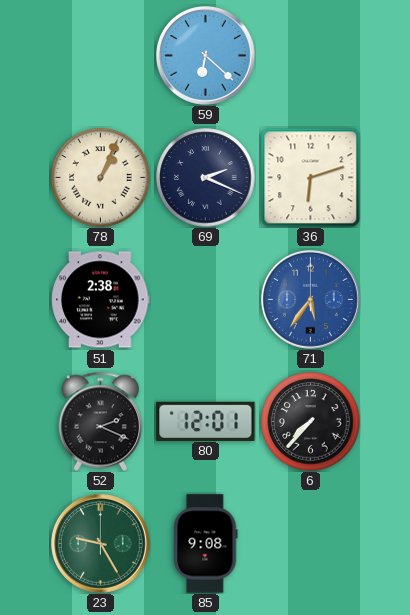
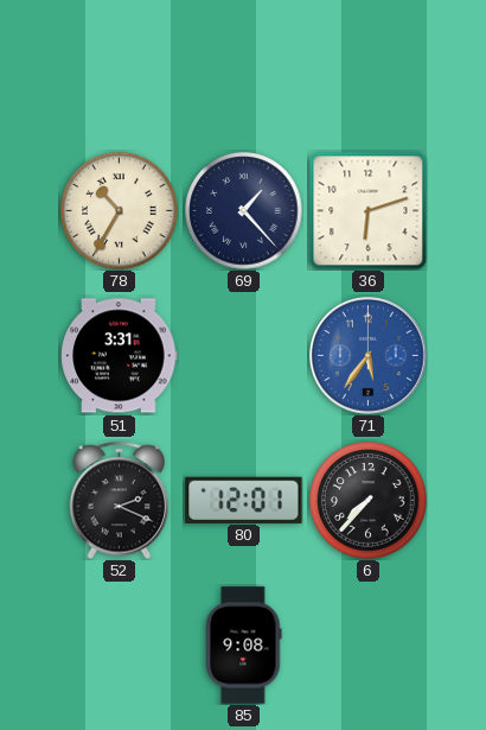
59: 6:22 -> none
78: 1:04 -> 10:35
69: 2:19 -> 1:23
51: 2:38 -> 3:31
23: 9:25 -> none
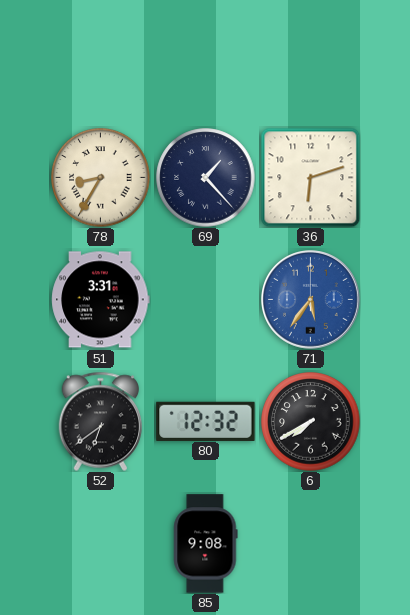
78: 10:35 -> 8:35
52: 2:19 -> 6:39
80: 12:01 -> 12:32
6: 7:37 -> 7:40
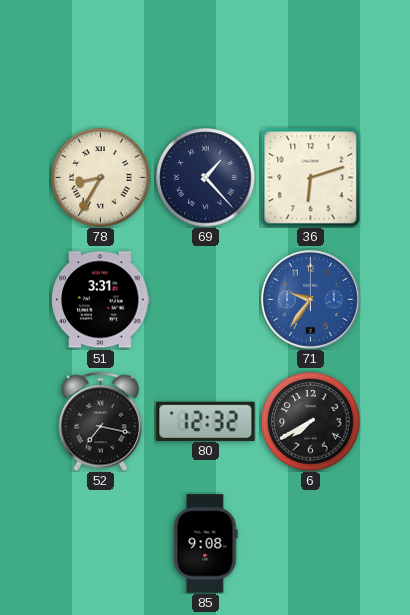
71: 5:36 -> 9:36
52: 6:39 -> 7:17
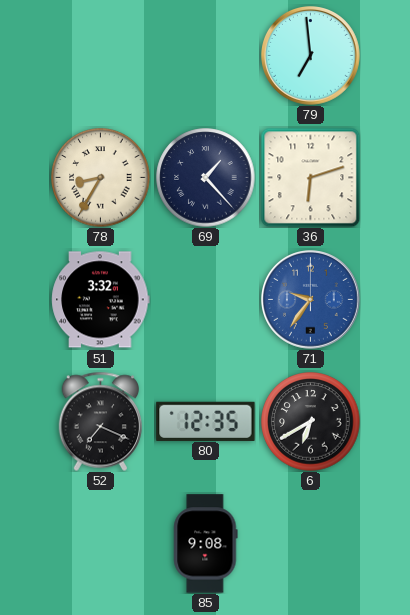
79: none -> 6:59
51: 3:31 -> 3:32
52: 7:17 -> 7:19
80: 12:32 -> 12:35
6: 7:40 -> 6:40
